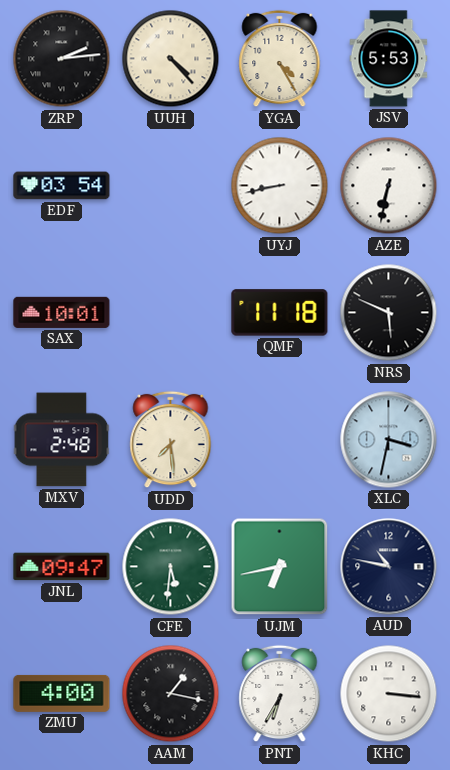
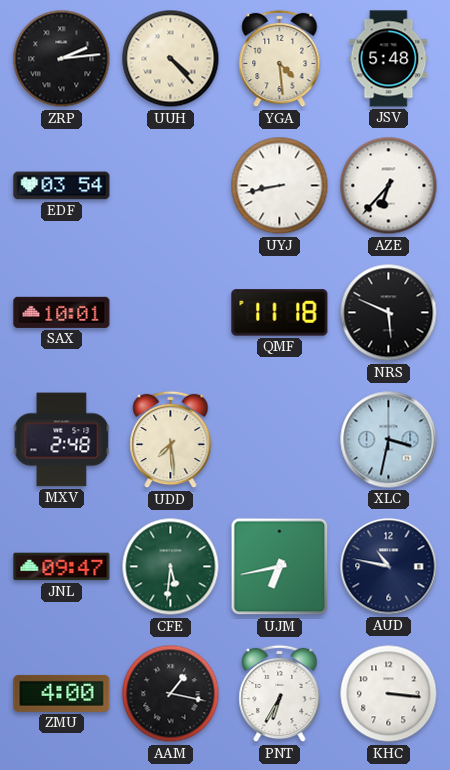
YGA: 4:25 -> 4:29
JSV: 5:53 -> 5:48
AZE: 6:32 -> 6:37
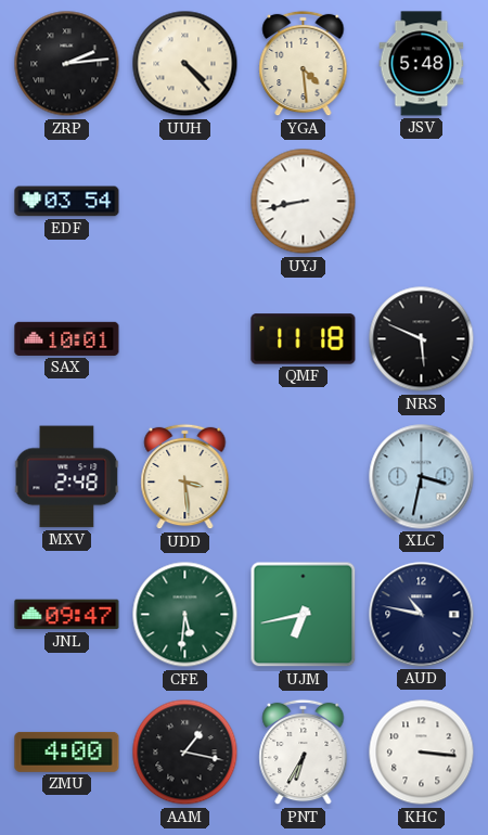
AZE: 6:37 -> none
UDD: 7:29 -> 3:29
